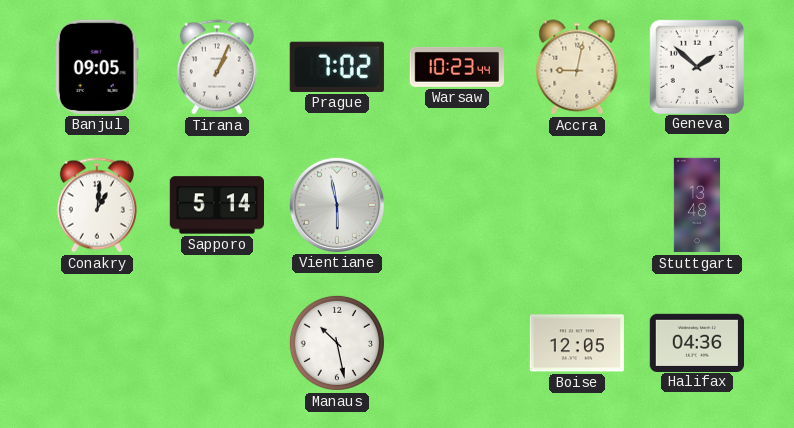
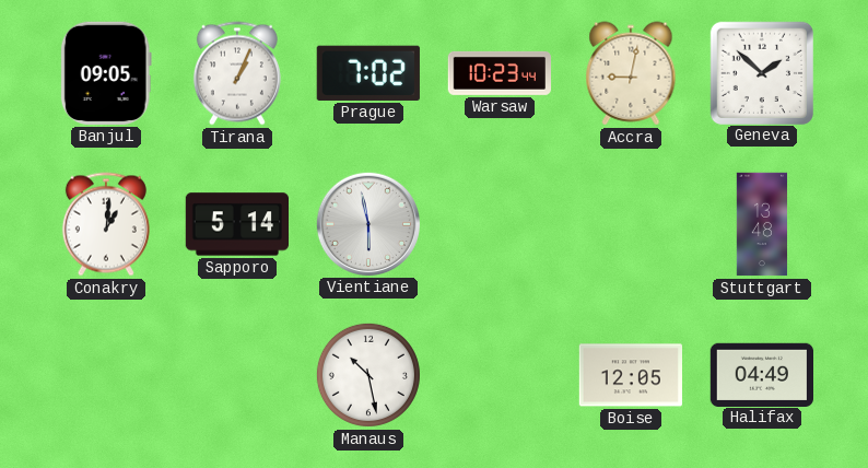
Halifax: 04:36 -> 04:49
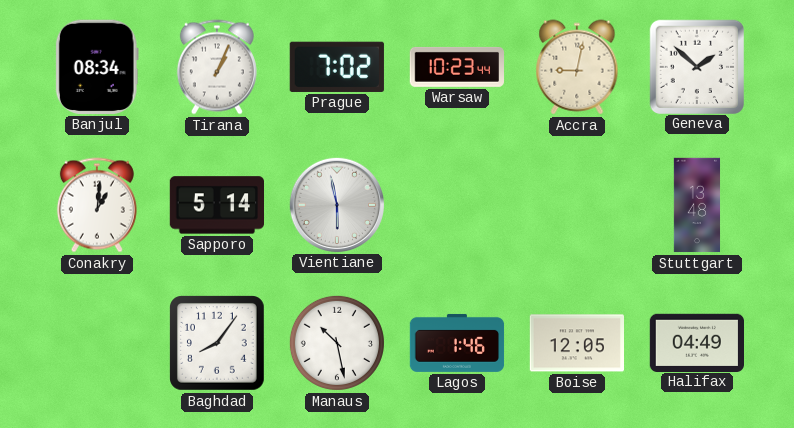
Banjul: 09:05 -> 08:34
Baghdad: none -> 8:06
Lagos: none -> 1:46
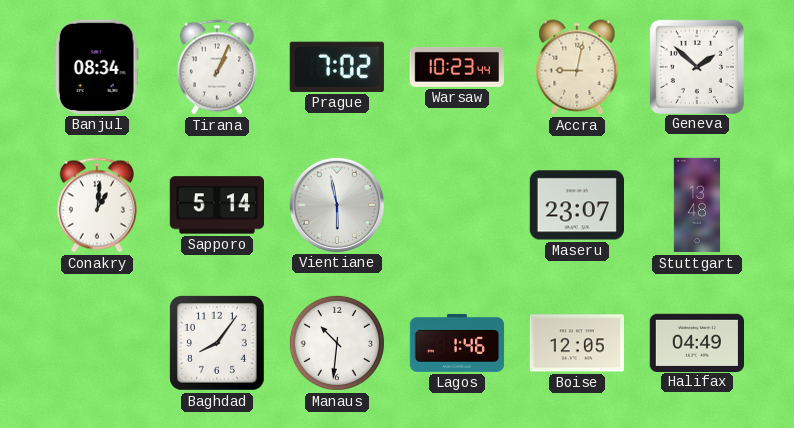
Maseru: none -> 23:07
Manaus: 10:28 -> 10:31
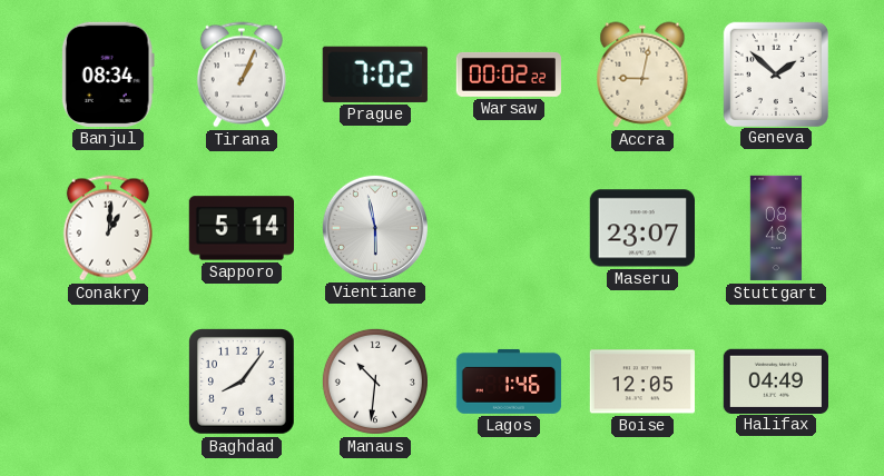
Warsaw: 10:23 -> 00:02
Stuttgart: 13:48 -> 08:48
